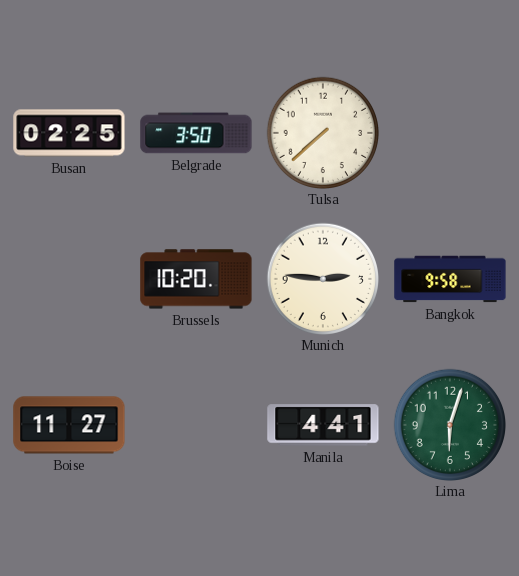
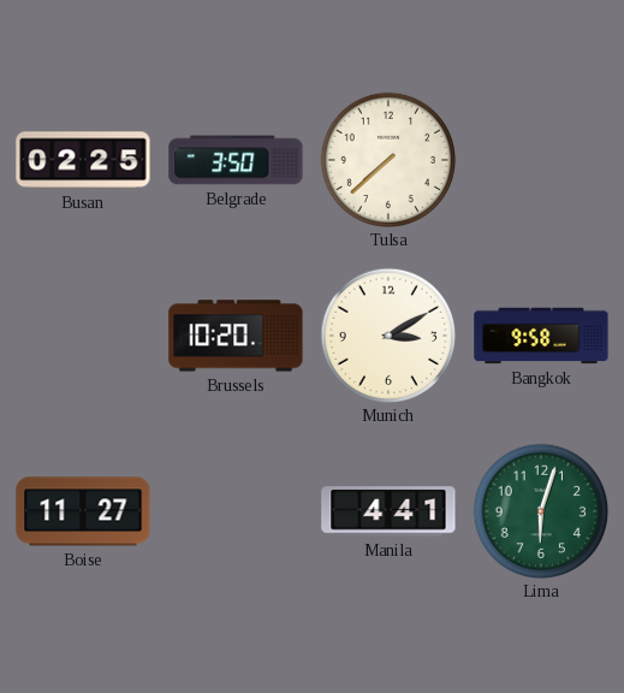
Munich: 2:46 -> 3:10
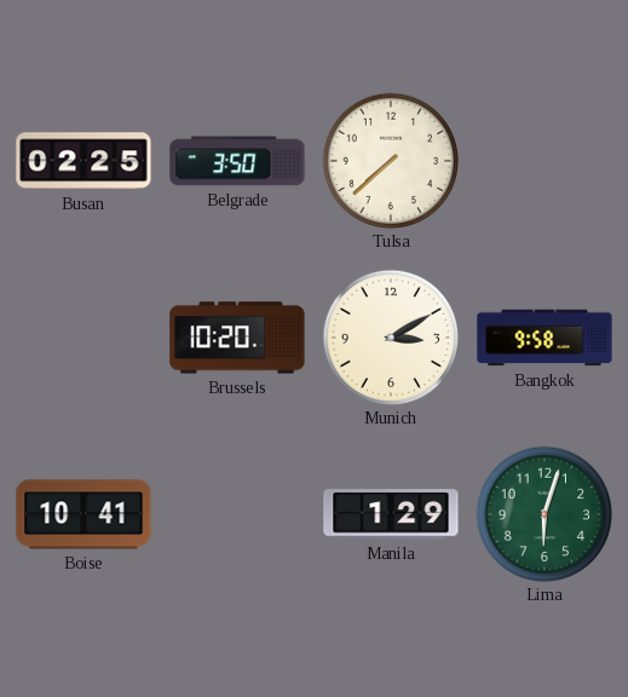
Boise: 11:27 -> 10:41
Manila: 4:41 -> 1:29
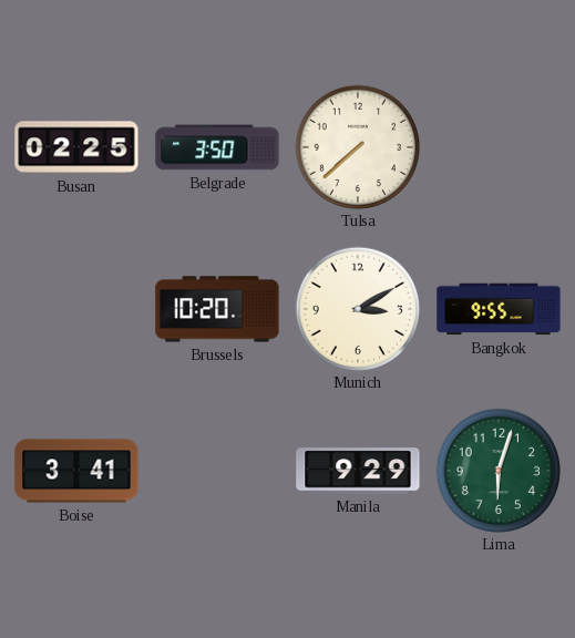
Bangkok: 9:58 -> 9:55
Boise: 10:41 -> 3:41
Manila: 1:29 -> 9:29
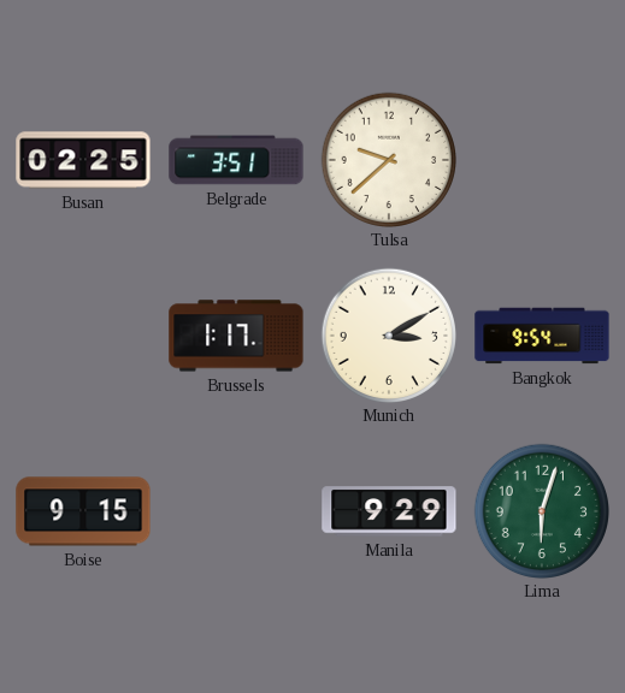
Belgrade: 3:50 -> 3:51
Tulsa: 7:38 -> 9:38
Brussels: 10:20 -> 1:17
Bangkok: 9:55 -> 9:54
Boise: 3:41 -> 9:15
